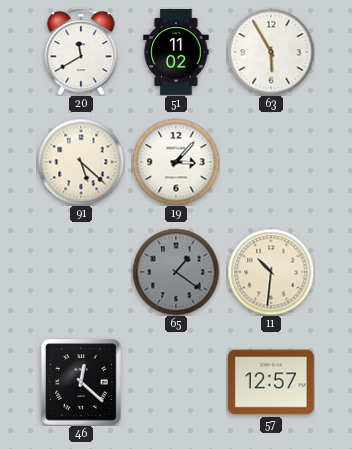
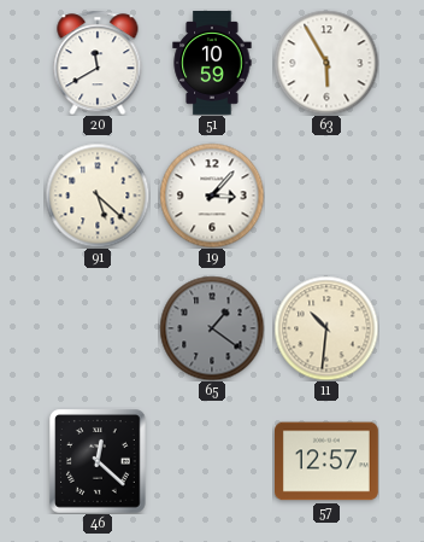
51: 11:02 -> 10:59
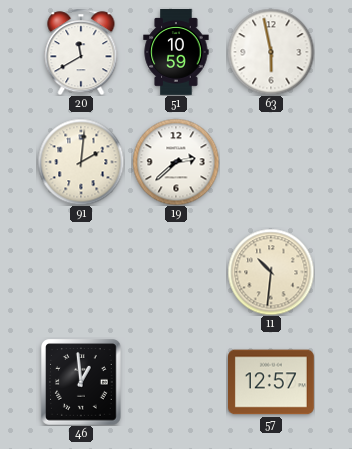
63: 5:55 -> 5:58
91: 5:22 -> 2:01
19: 3:07 -> 2:38
65: 1:21 -> none
46: 12:22 -> 12:59
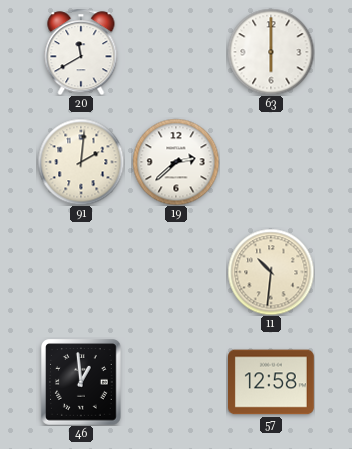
51: 10:59 -> none
63: 5:58 -> 6:00
57: 12:57 -> 12:58
